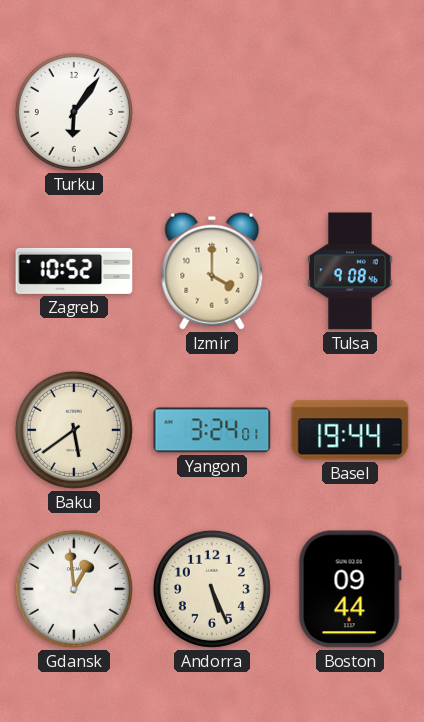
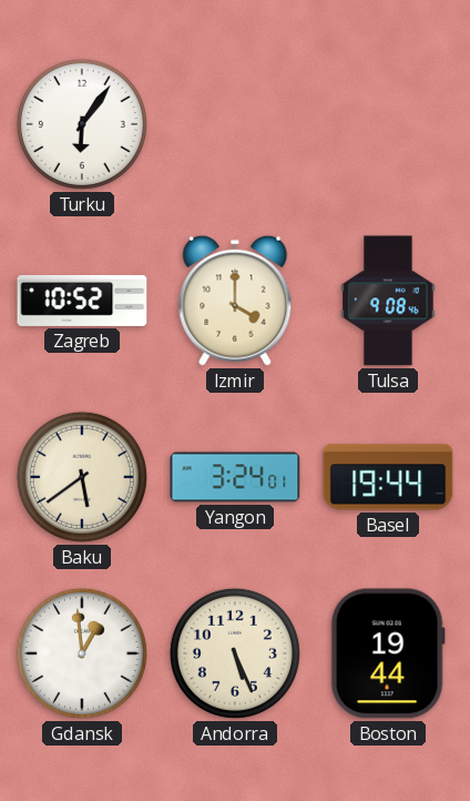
Boston: 09:44 -> 19:44
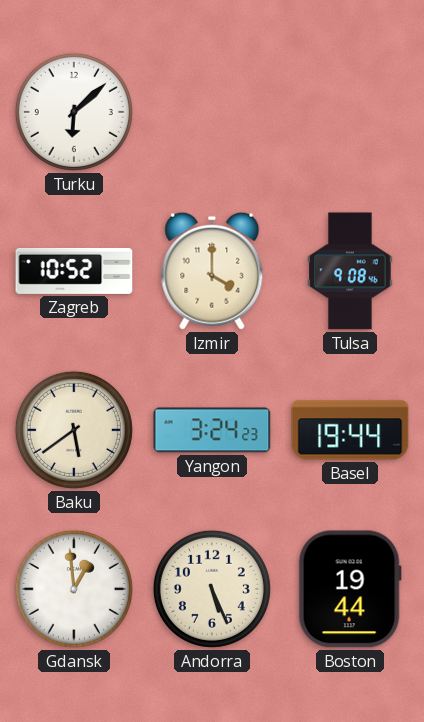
Turku: 6:06 -> 6:08
Yangon: 3:24:01 -> 3:24:23
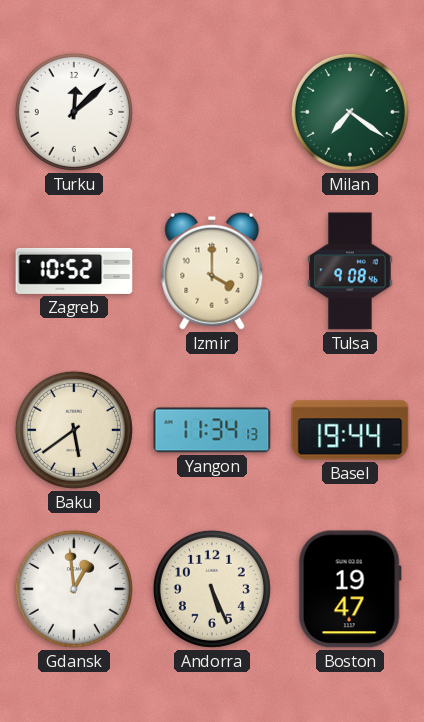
Turku: 6:08 -> 12:08
Milan: none -> 7:21
Yangon: 3:24 -> 11:34
Boston: 19:44 -> 19:47
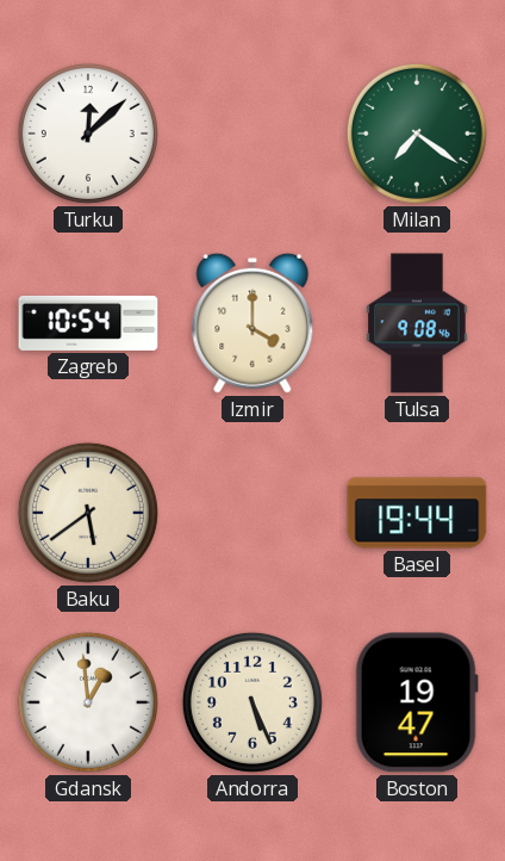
Zagreb: 10:52 -> 10:54
Yangon: 11:34 -> none
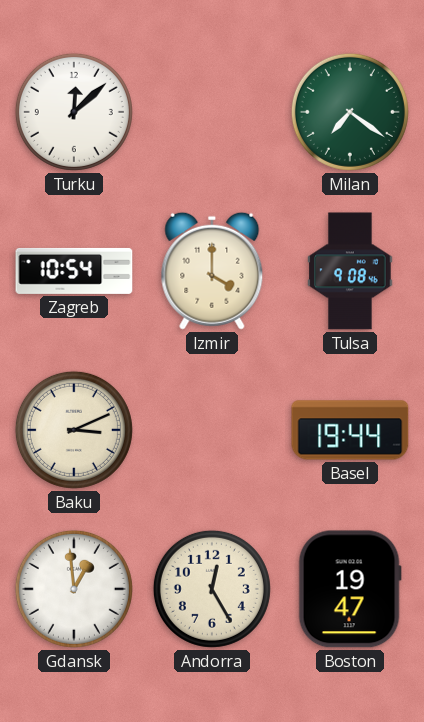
Baku: 5:39 -> 3:11
Andorra: 5:26 -> 12:25
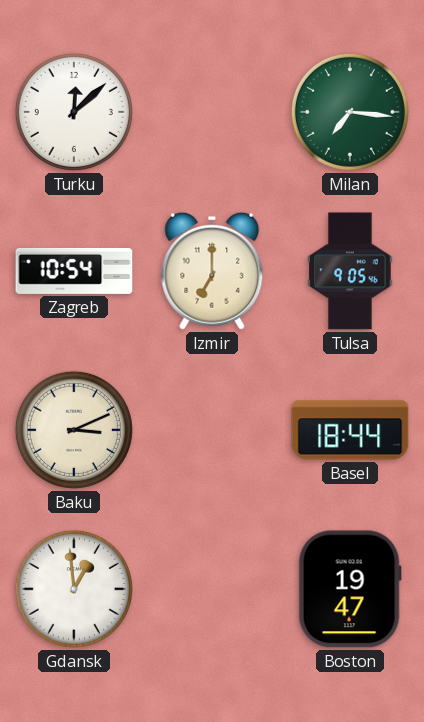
Milan: 7:21 -> 7:16
Izmir: 4:00 -> 7:00
Tulsa: 9:08 -> 9:05
Basel: 19:44 -> 18:44
Andorra: 12:25 -> none
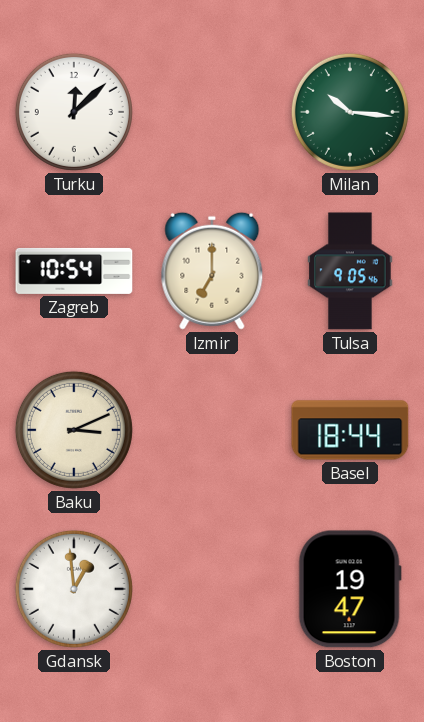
Milan: 7:16 -> 10:16
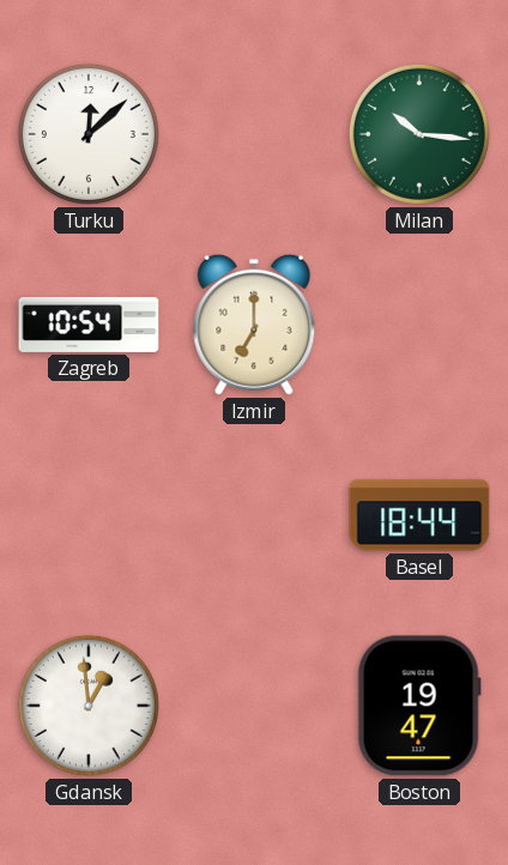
Tulsa: 9:05 -> none
Baku: 3:11 -> none
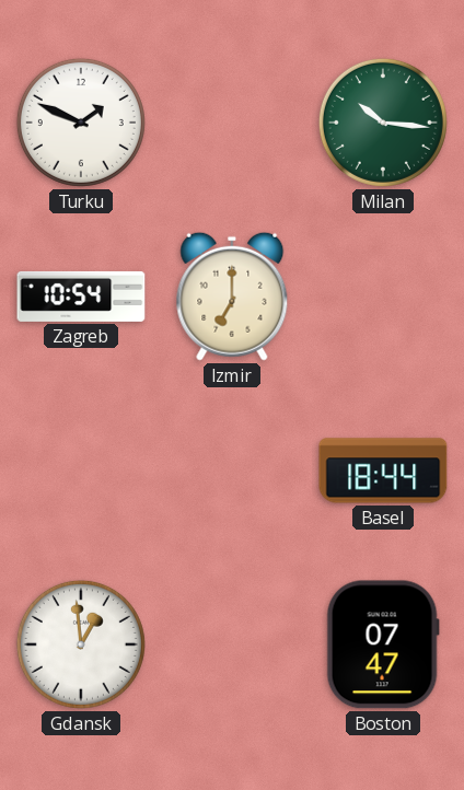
Turku: 12:08 -> 1:49
Boston: 19:47 -> 07:47
